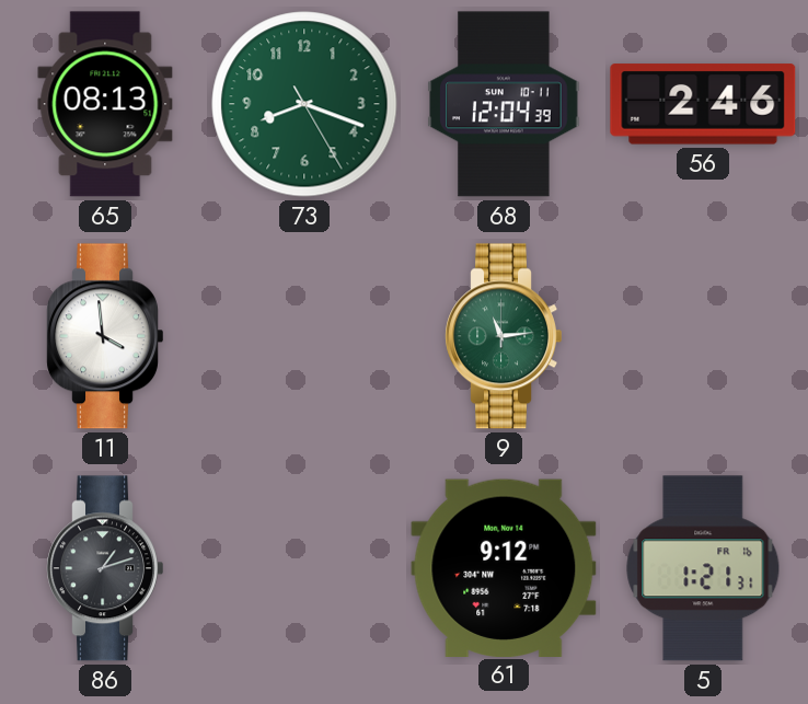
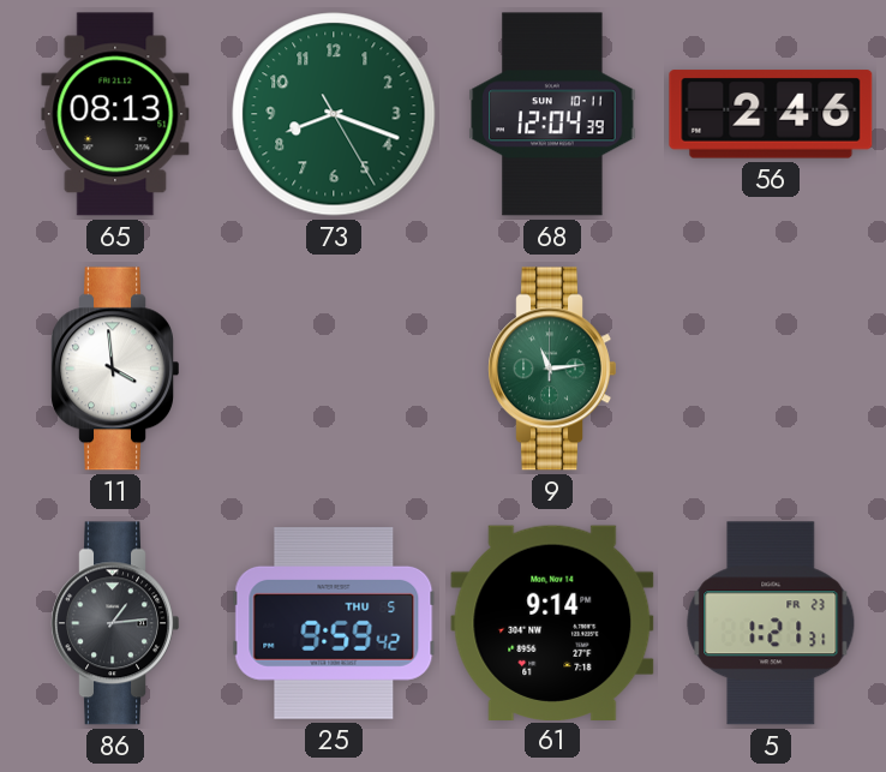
86: 1:12 -> 1:14
25: none -> 9:59
61: 9:12 -> 9:14
5 date: FR 16 -> FR 23
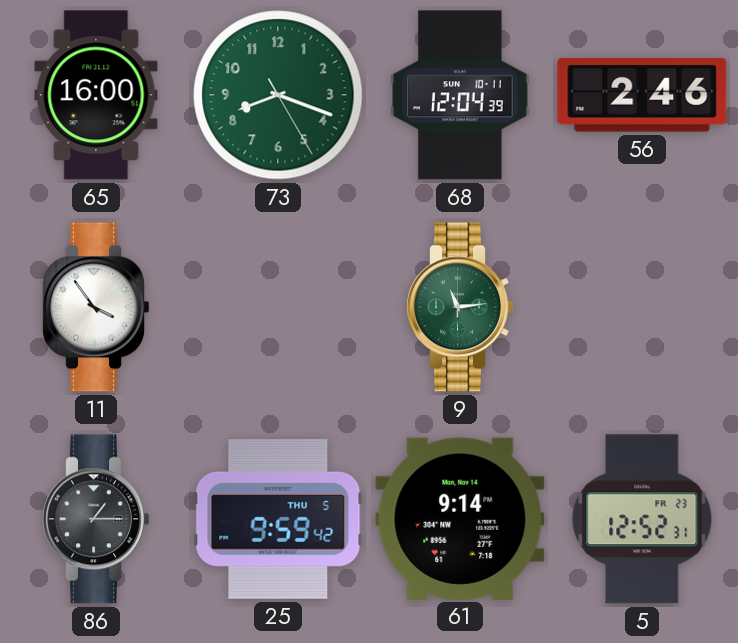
65: 08:13 -> 16:00
11: 3:59 -> 3:54
86: 1:14 -> 1:15
5: 1:21 -> 12:52
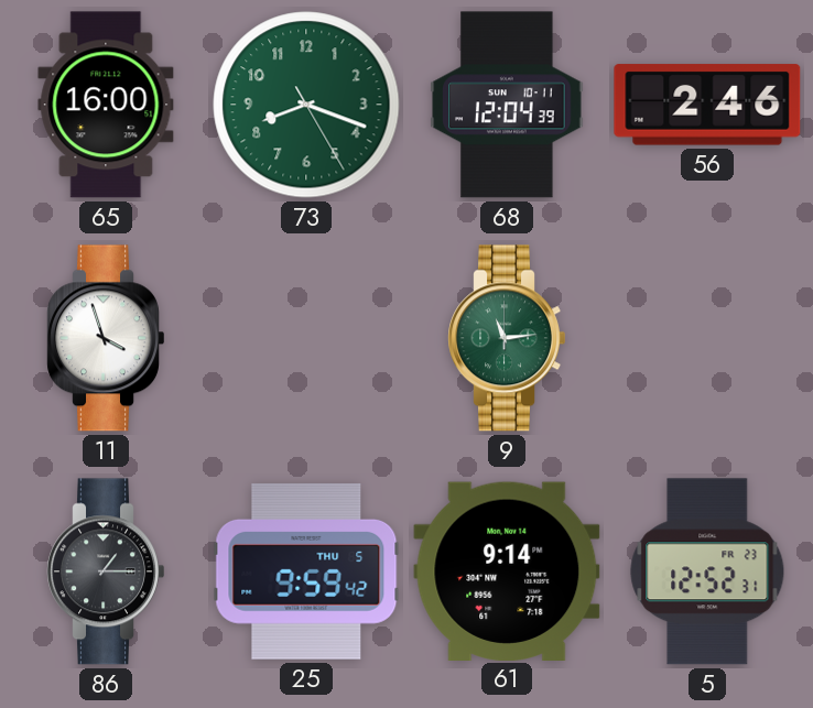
11: 3:54 -> 3:57
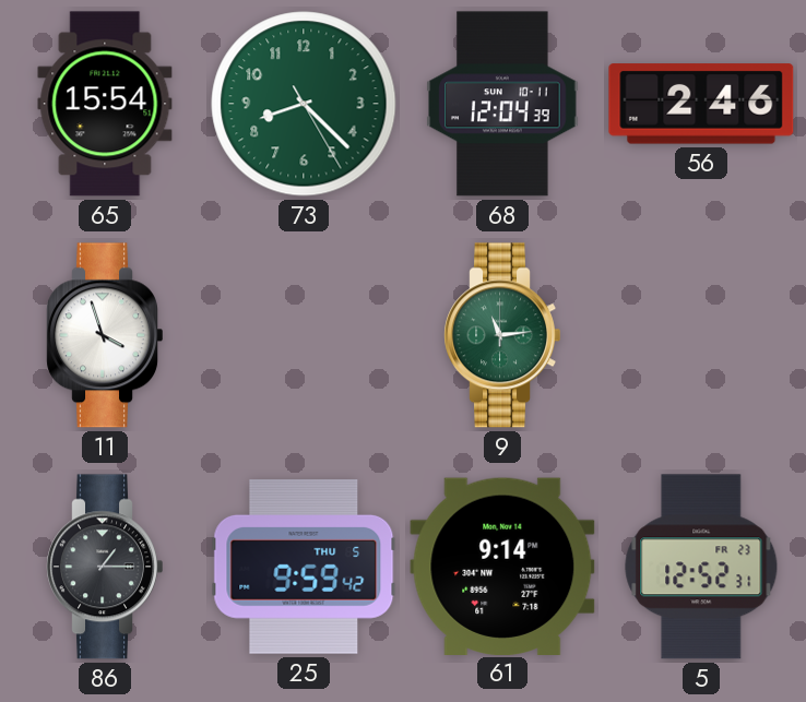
65: 16:00 -> 15:54
73: 8:18 -> 8:22
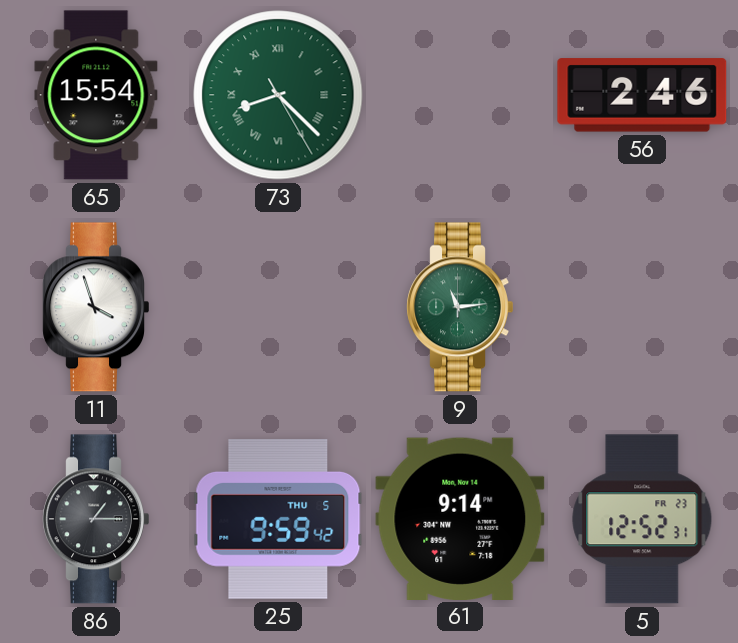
73 numerals: Arabic -> Roman
68: 12:04 -> none
